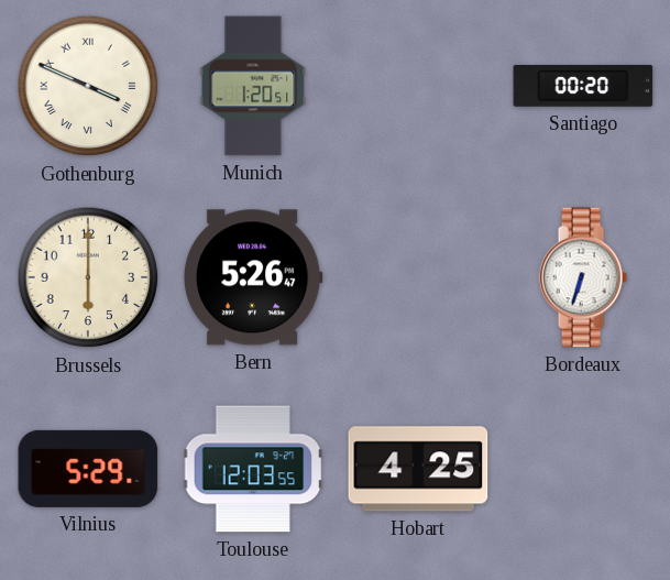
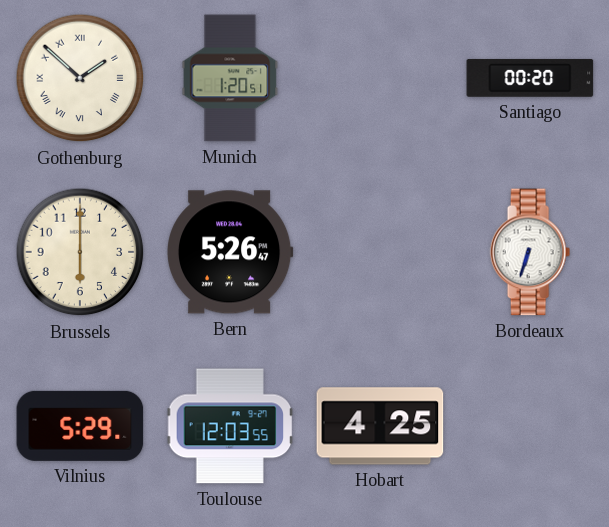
Gothenburg: 3:49 -> 1:52
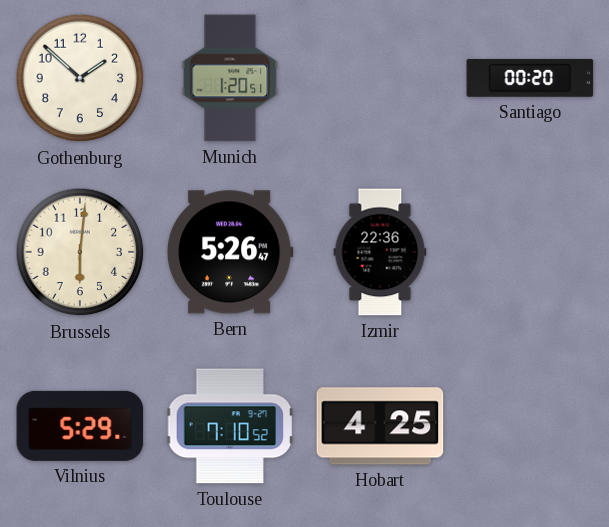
Gothenburg numerals: Roman -> Arabic
Brussels: 6:00 -> 6:01
Izmir: none -> 22:36
Bordeaux: 6:33 -> none
Toulouse: 12:03 -> 7:10
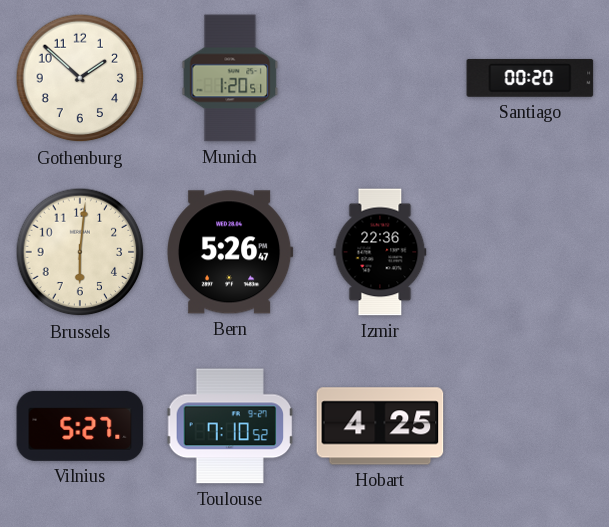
Vilnius: 5:29 -> 5:27
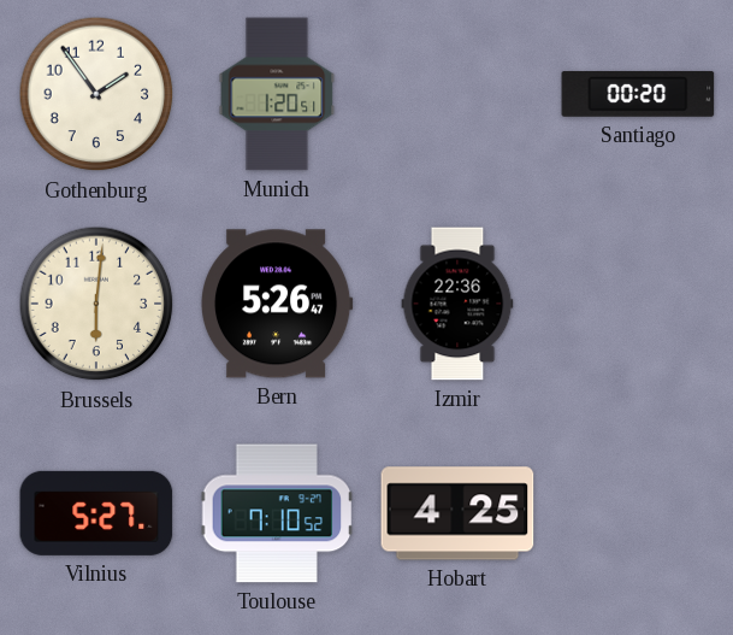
Gothenburg: 1:52 -> 1:54
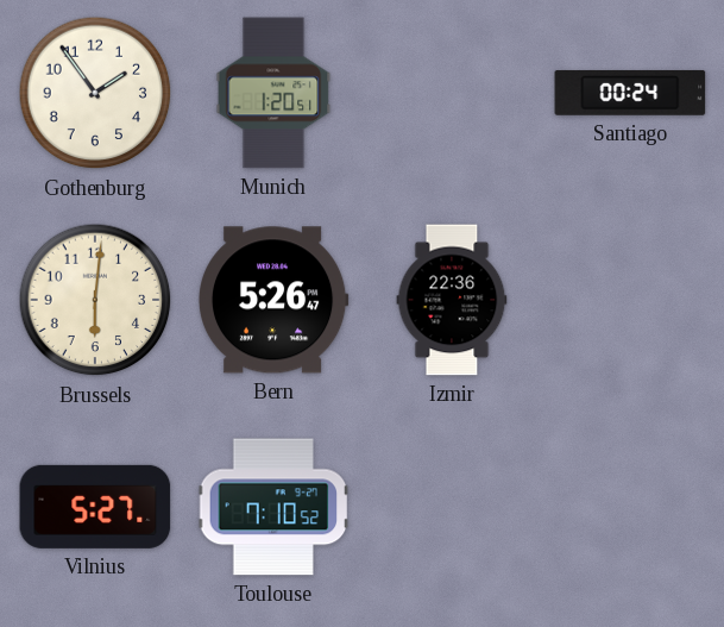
Santiago: 00:20 -> 00:24
Hobart: 4:25 -> none
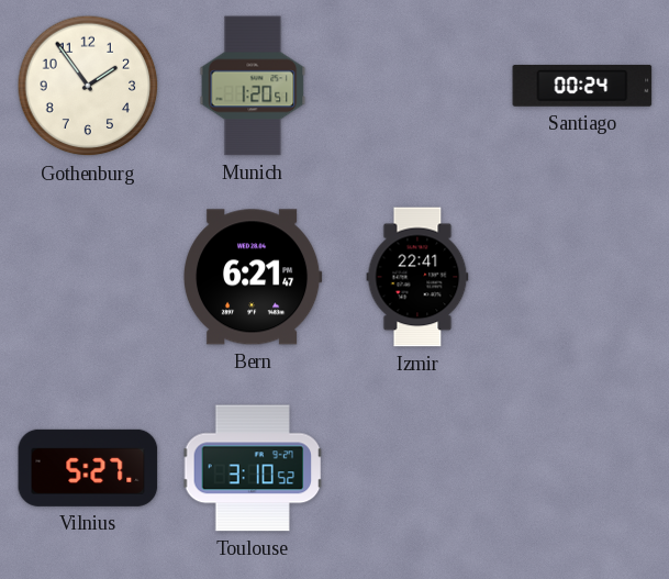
Brussels: 6:01 -> none
Bern: 5:26 -> 6:21
Izmir: 22:36 -> 22:41
Toulouse: 7:10 -> 3:10
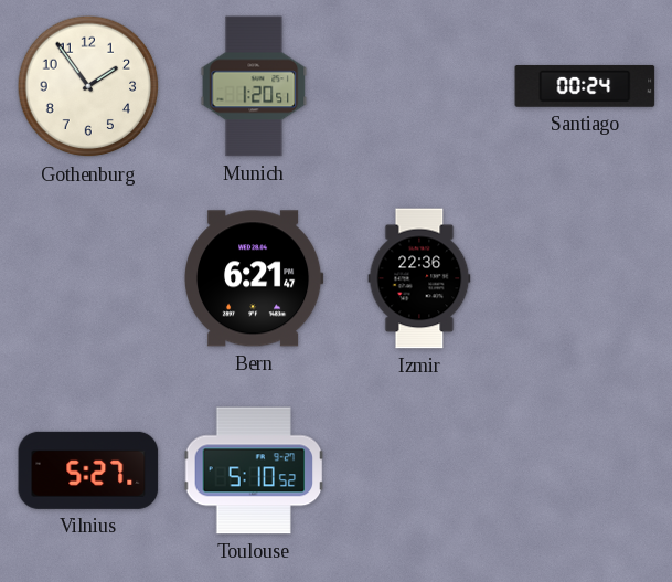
Izmir: 22:41 -> 22:36
Toulouse: 3:10 -> 5:10
